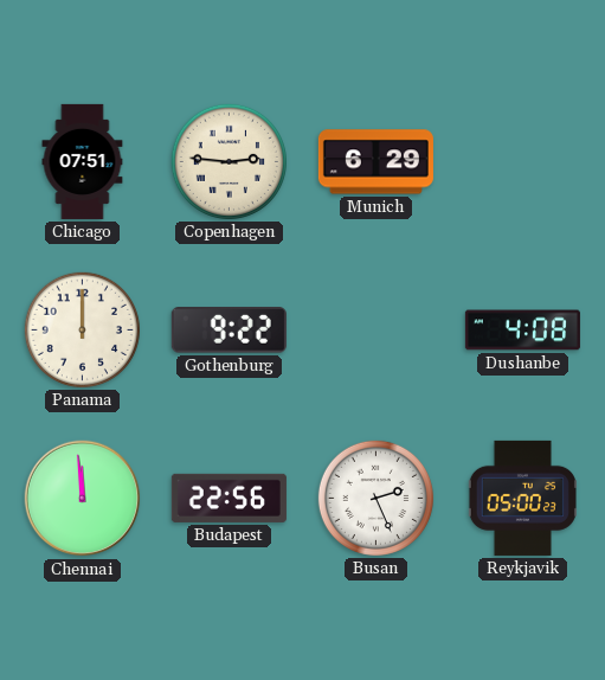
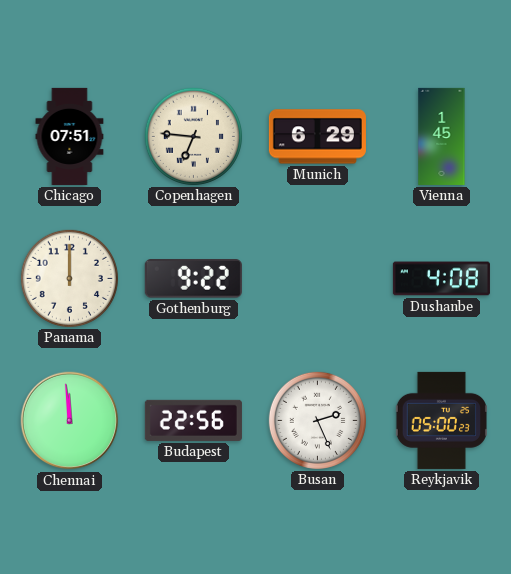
Copenhagen: 2:46 -> 6:46
Vienna: none -> 1:45
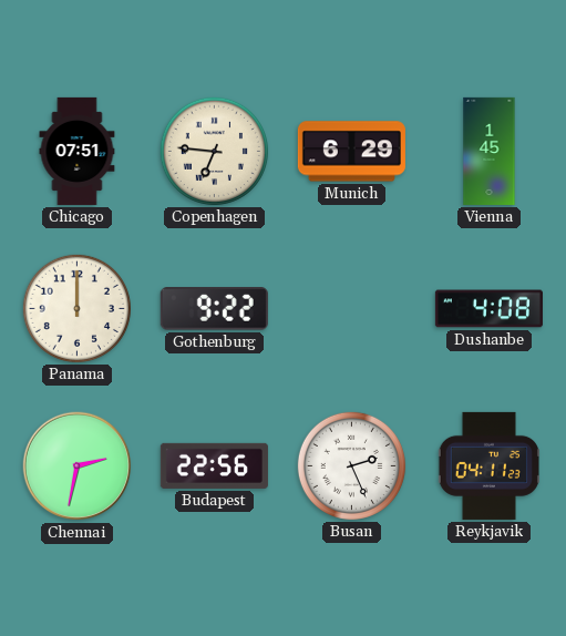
Chennai: 11:59 -> 2:32
Reykjavik: 05:00 -> 04:11
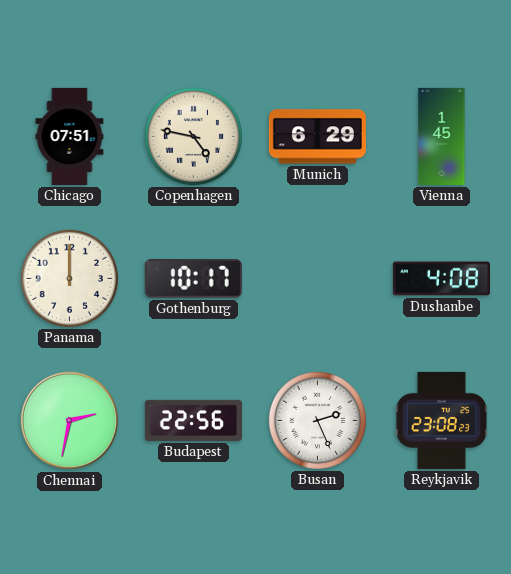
Copenhagen: 6:46 -> 4:47
Gothenburg: 9:22 -> 10:17
Reykjavik: 04:11 -> 23:08
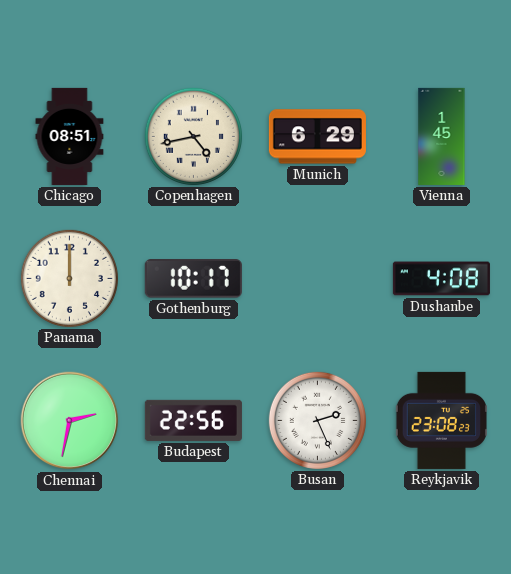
Chicago: 07:51 -> 08:51
Copenhagen: 4:47 -> 4:43
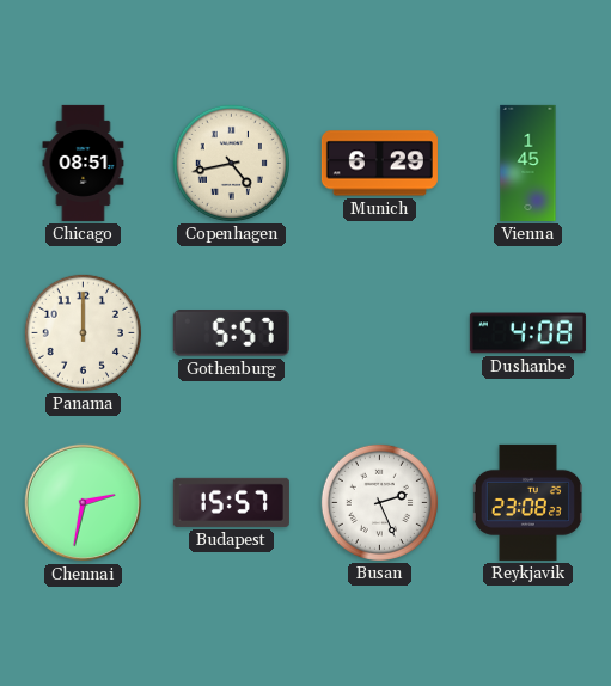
Gothenburg: 10:17 -> 5:57
Budapest: 22:56 -> 15:57
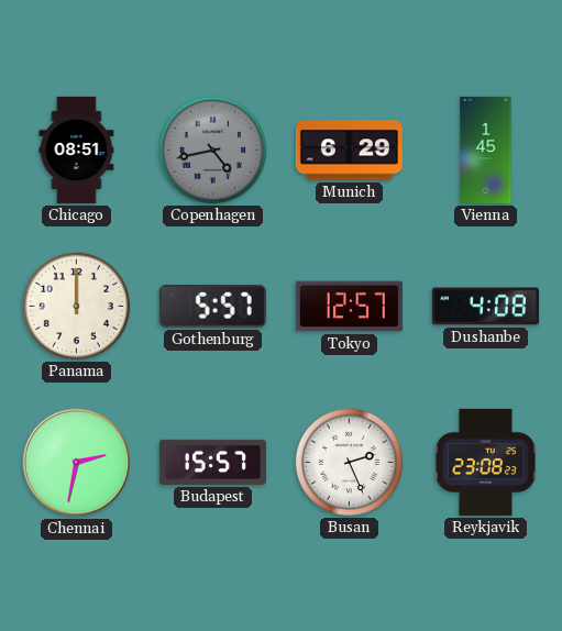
Copenhagen dial: cream -> grey
Tokyo: none -> 12:57
